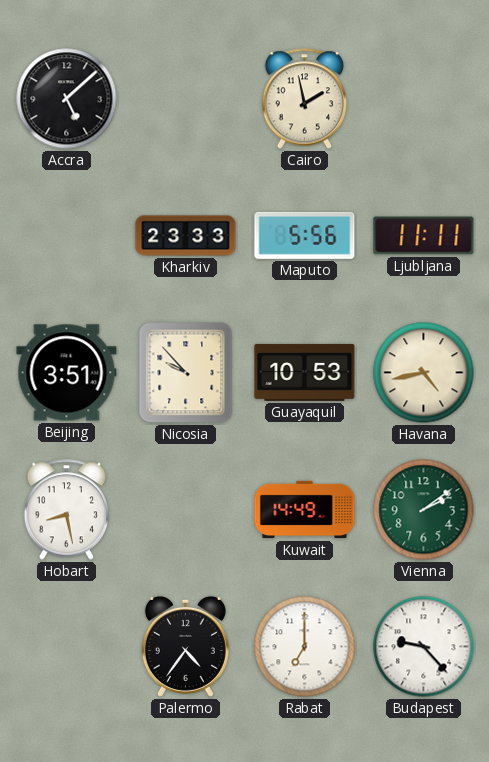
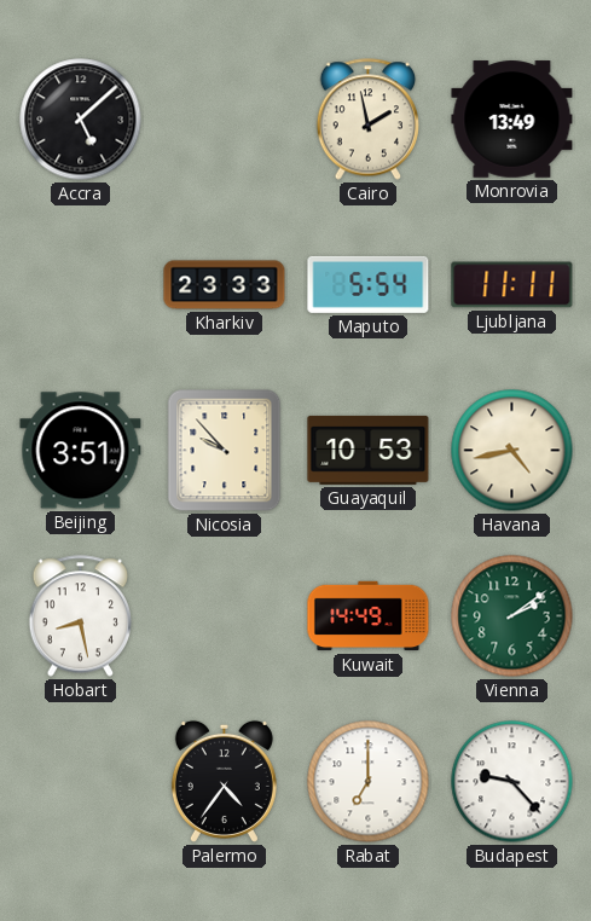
Monrovia: none -> 13:49
Maputo: 5:56 -> 5:54
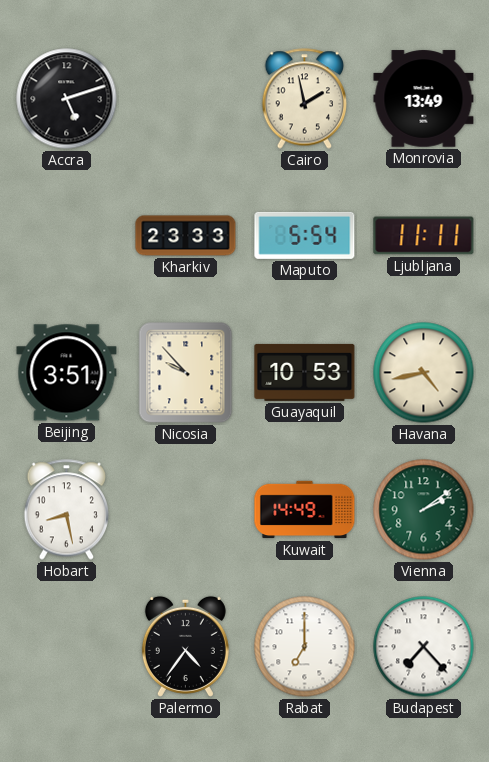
Accra: 5:08 -> 5:12
Budapest: 9:23 -> 7:23
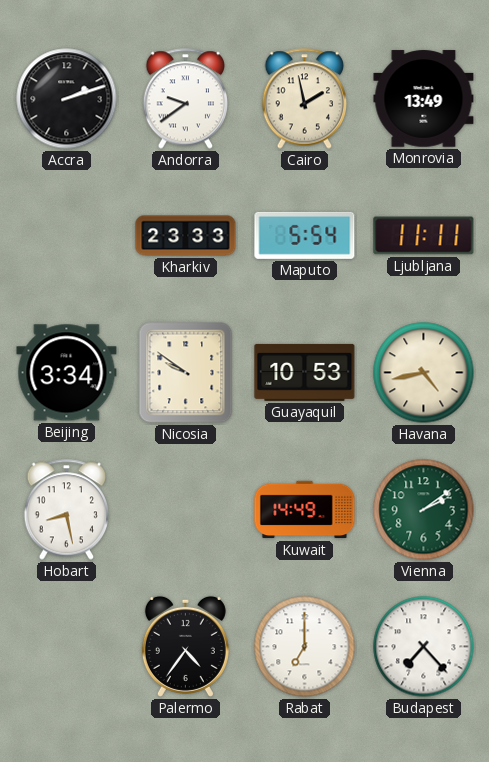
Accra: 5:12 -> 2:12
Andorra: none -> 9:39
Beijing: 3:51 -> 3:34
Nicosia: 9:53 -> 9:51
